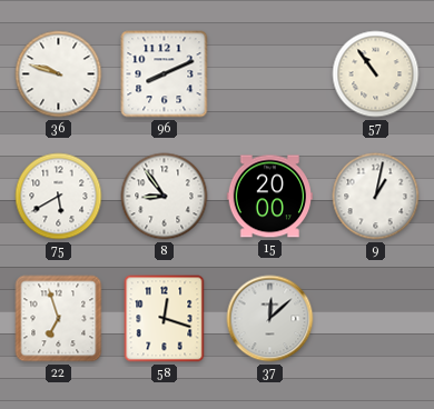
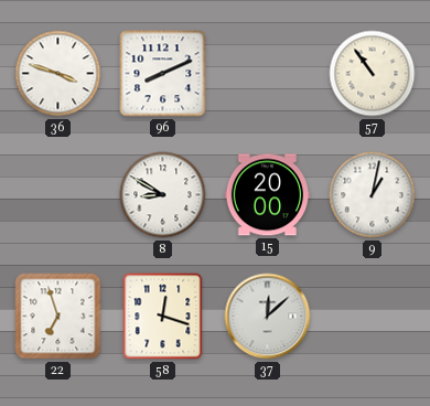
36: 9:48 -> 3:48
75: 5:40 -> none
8: 8:54 -> 8:50
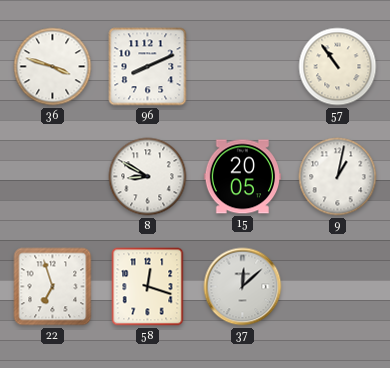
15: 20:00 -> 20:05
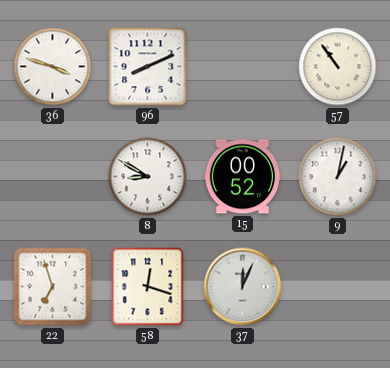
15: 20:05 -> 00:52
37: 12:08 -> 12:04
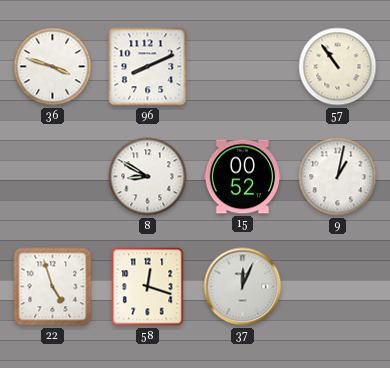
22: 6:57 -> 4:57
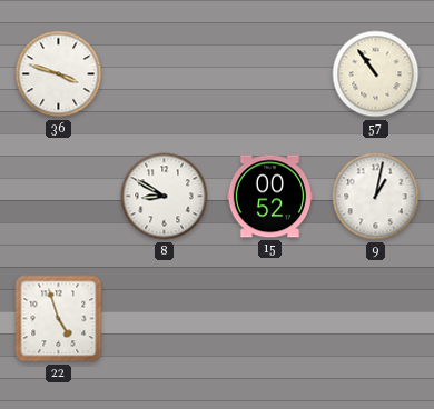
96: 8:11 -> none
58: 12:18 -> none
37: 12:04 -> none
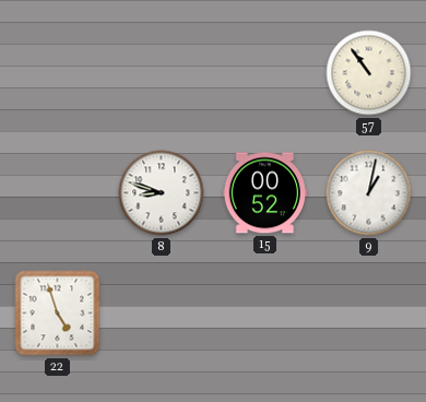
36: 3:48 -> none
8: 8:50 -> 8:48
